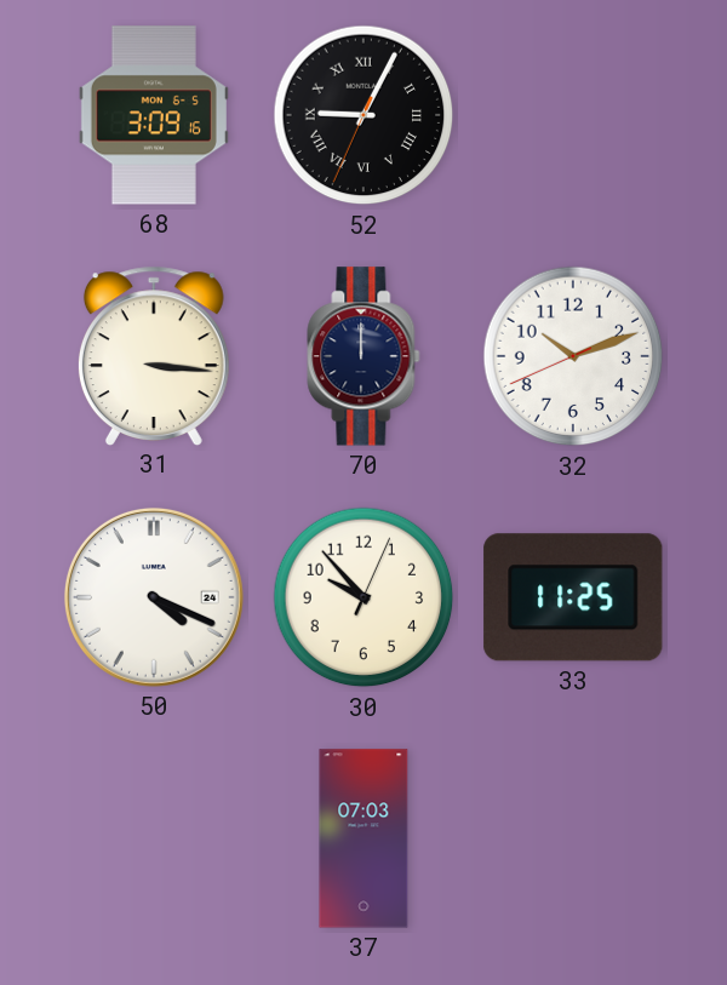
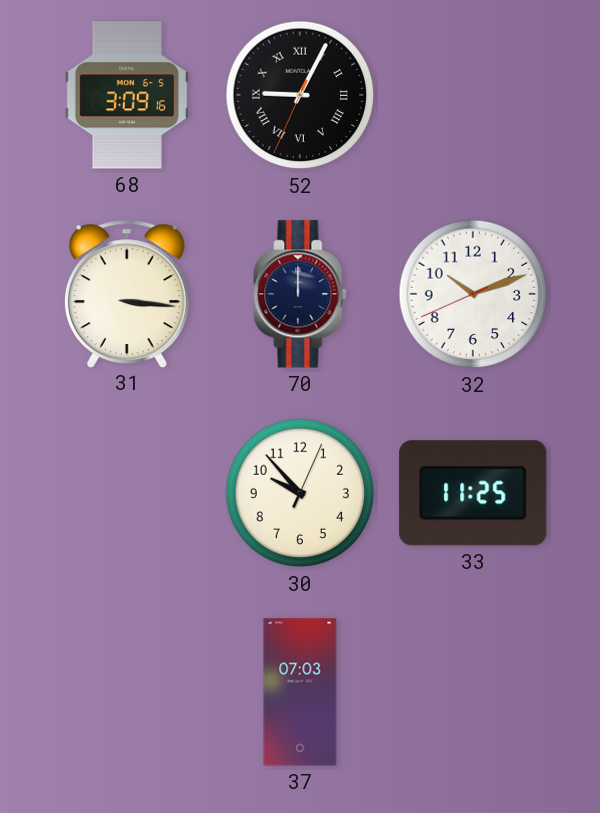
50: 4:19 -> none
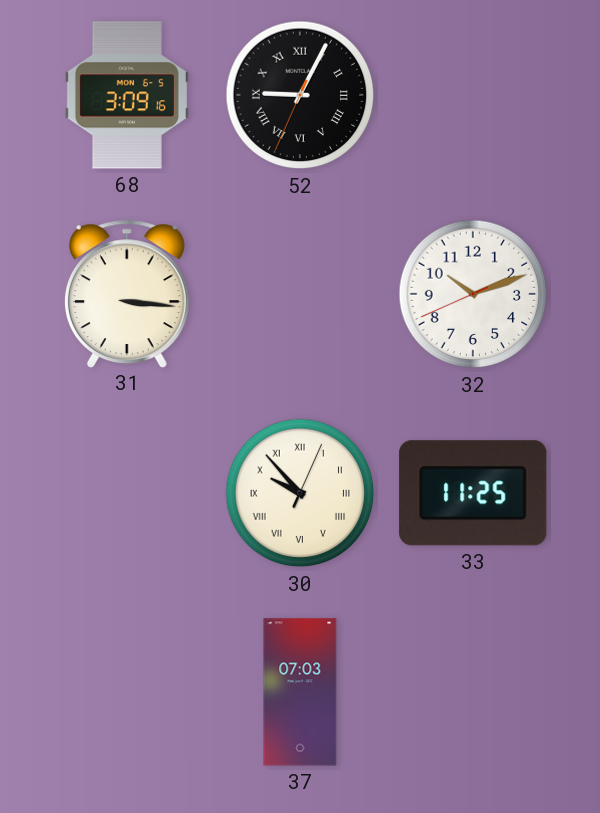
70: 12:00 -> none
30 numerals: Arabic -> Roman
